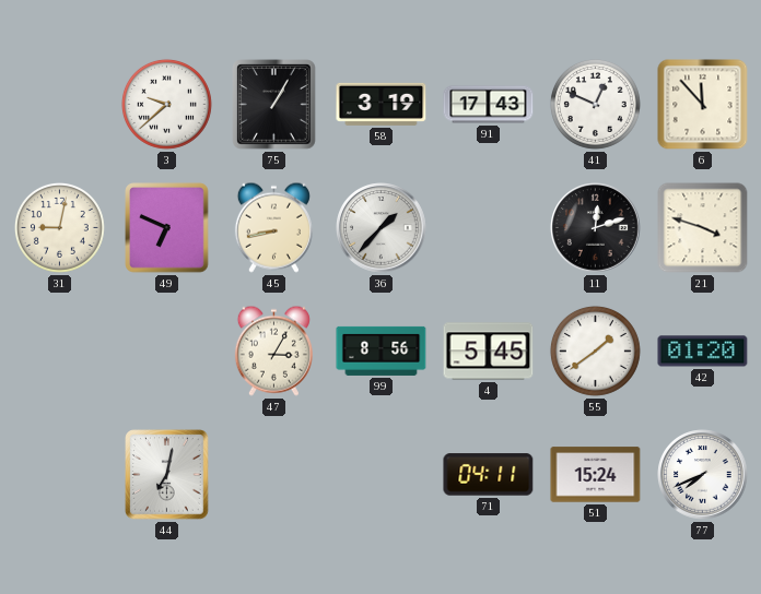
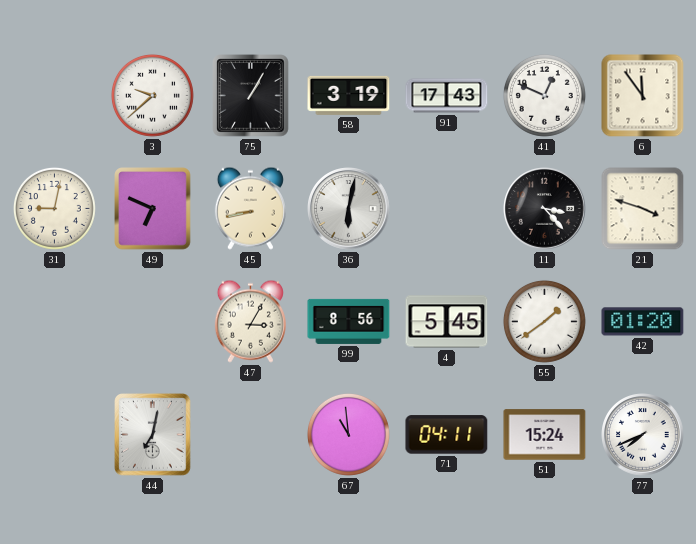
6: 11:53 -> 11:54
36: 1:37 -> 6:02
11: 12:12 -> 3:23
67: none -> 10:59
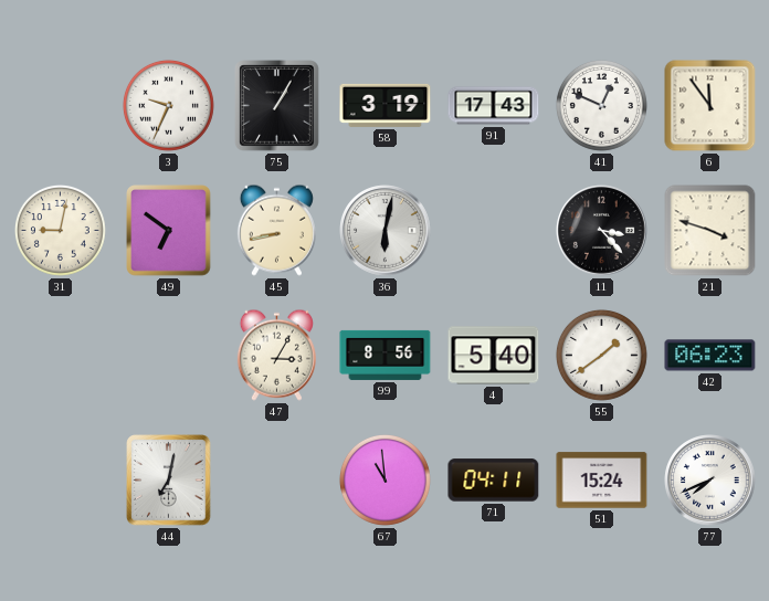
3: 9:38 -> 9:34
49: 6:49 -> 6:51
4: 5:45 -> 5:40
42: 01:20 -> 06:23
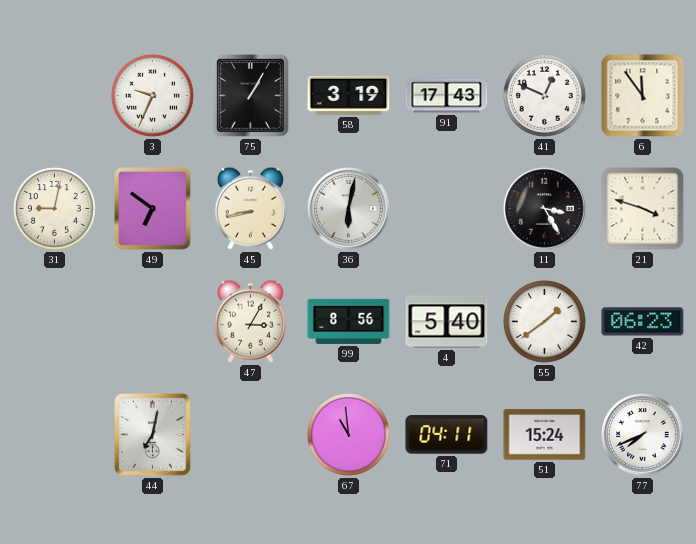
11: 3:23 -> 3:25
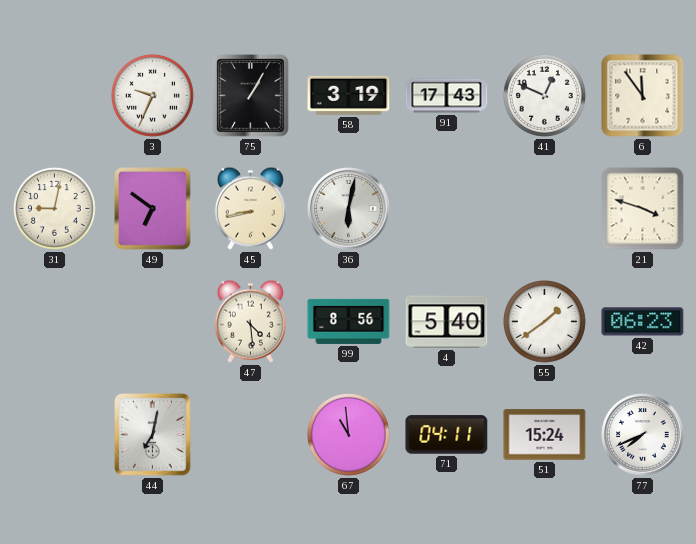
11: 3:25 -> none
47: 3:05 -> 4:29
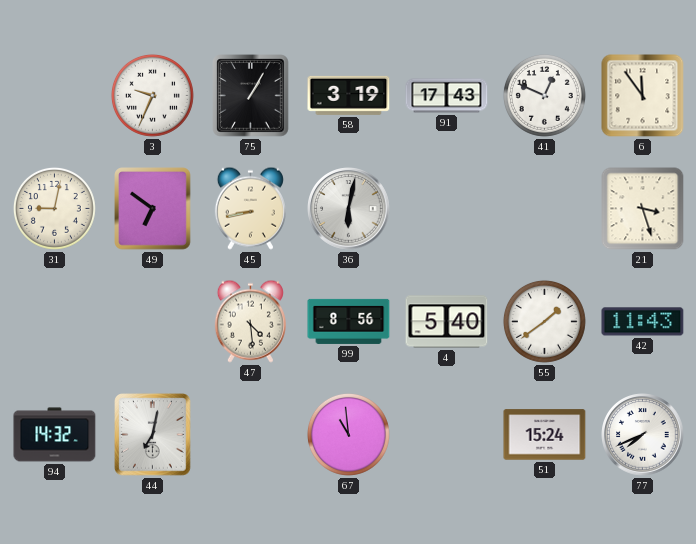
21: 3:48 -> 3:27
42: 06:23 -> 11:43
94: none -> 14:32
71: 04:11 -> none
